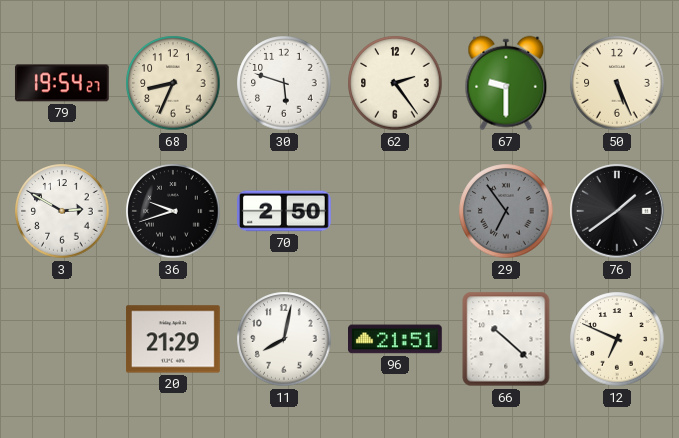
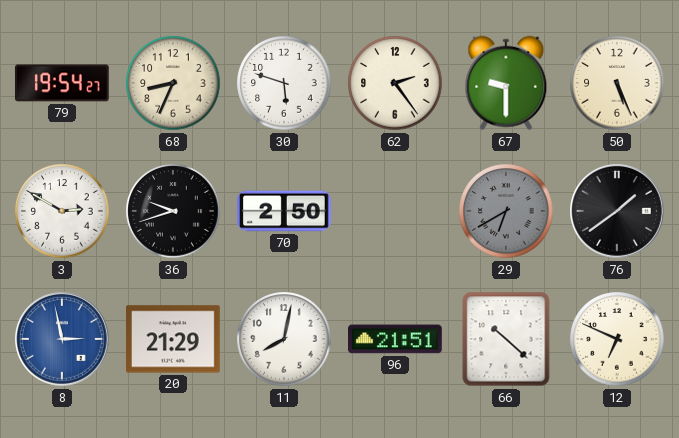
29: 6:54 -> 6:40
8: none -> 2:58
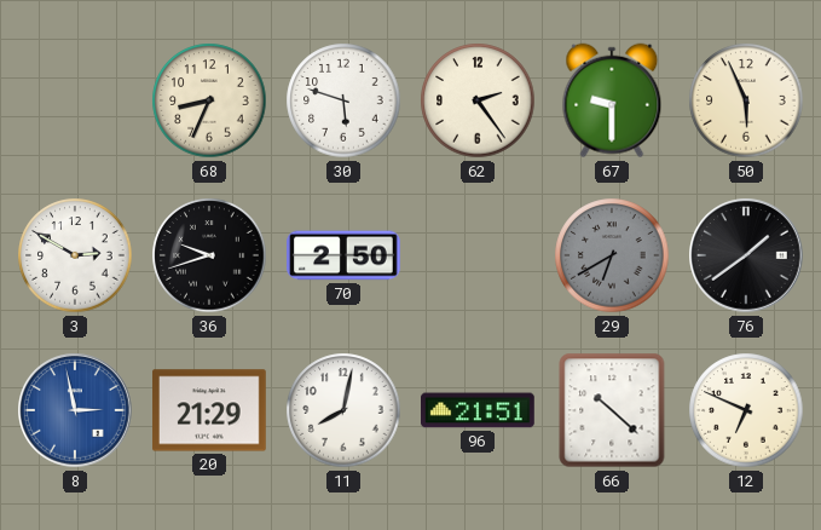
79: 19:54 -> none
50: 5:26 -> 5:56
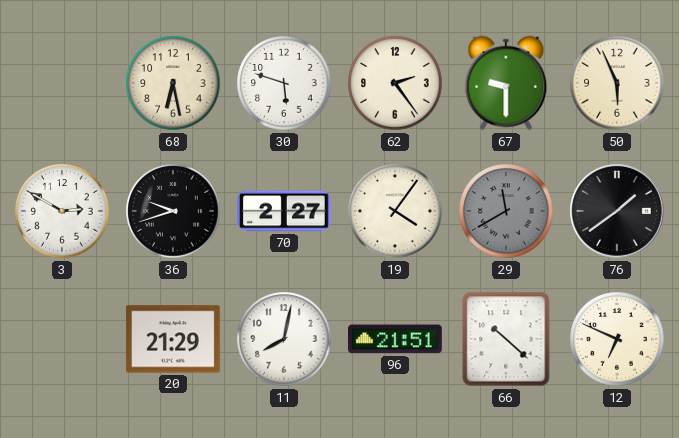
68: 8:34 -> 6:28
70: 2:50 -> 2:27
19: none -> 4:06
29: 6:40 -> 11:40
8: 2:58 -> none
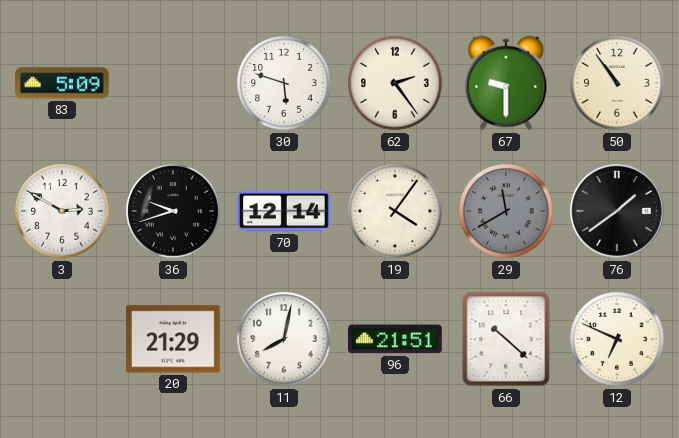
83: none -> 5:09
68: 6:28 -> none
50: 5:56 -> 10:54
70: 2:27 -> 12:14
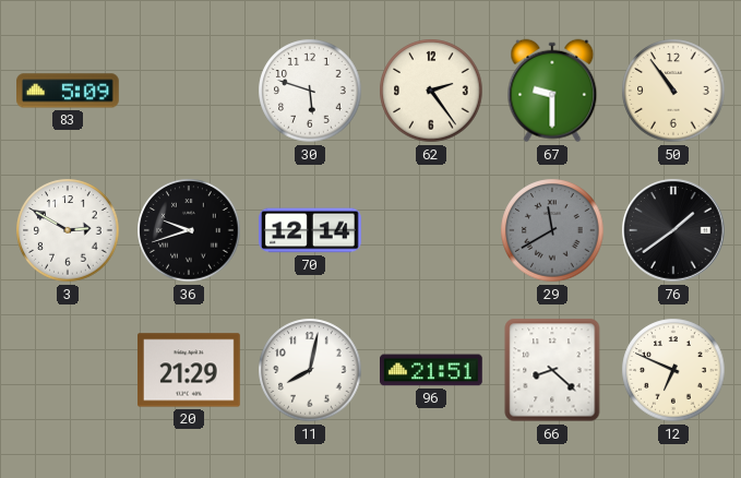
19: 4:06 -> none
66: 10:22 -> 8:22
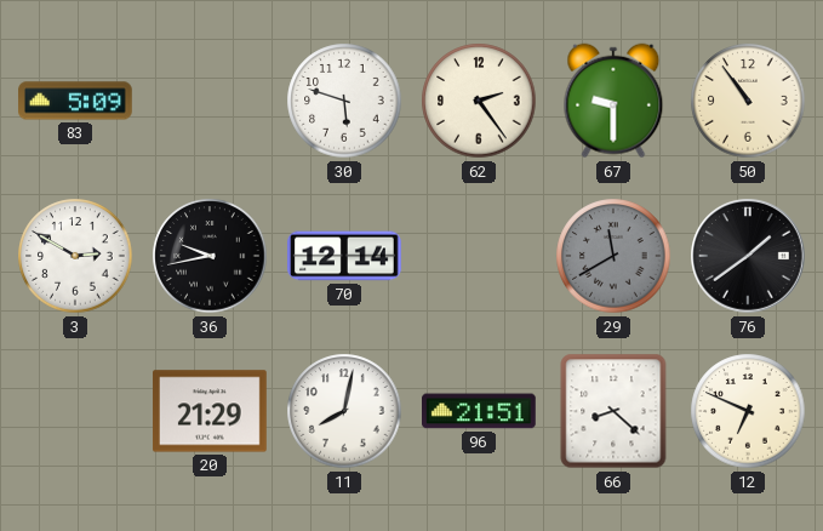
36: 9:42 -> 9:43
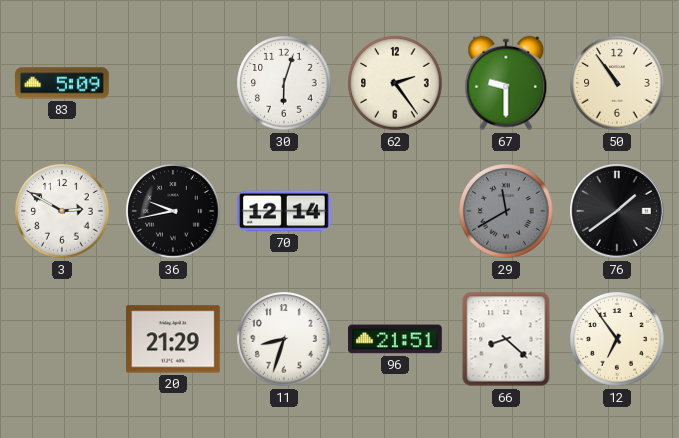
30: 5:48 -> 6:03
11: 8:02 -> 8:33
12: 6:49 -> 6:54
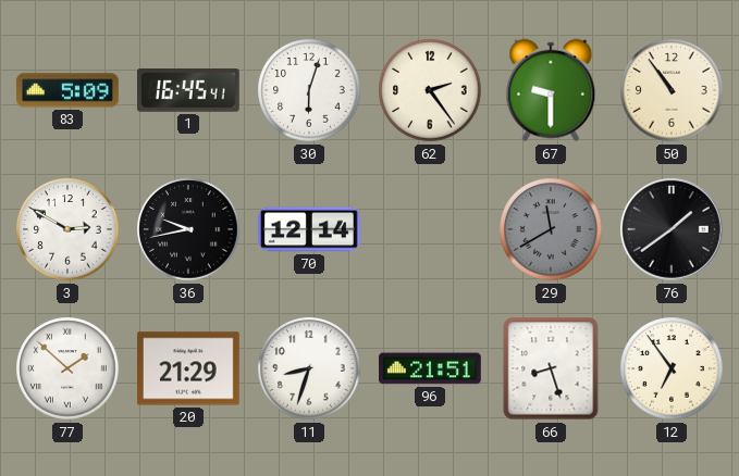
1: none -> 16:45
77: none -> 1:52
66: 8:22 -> 8:27
